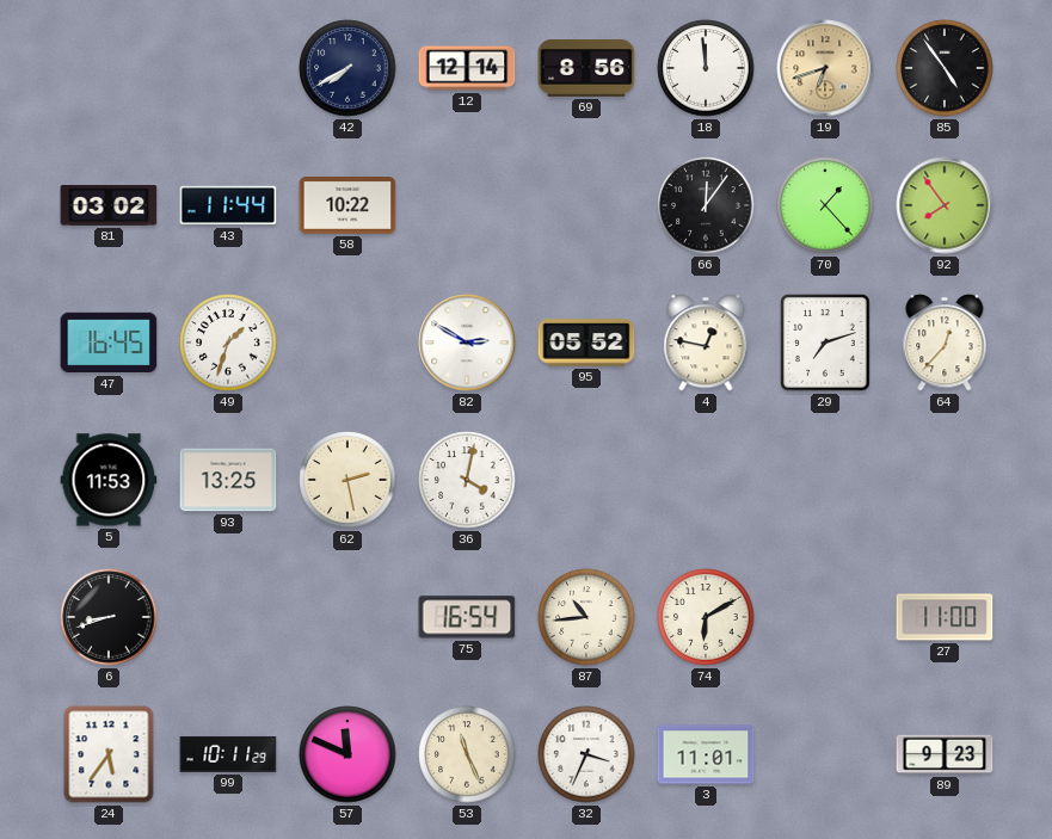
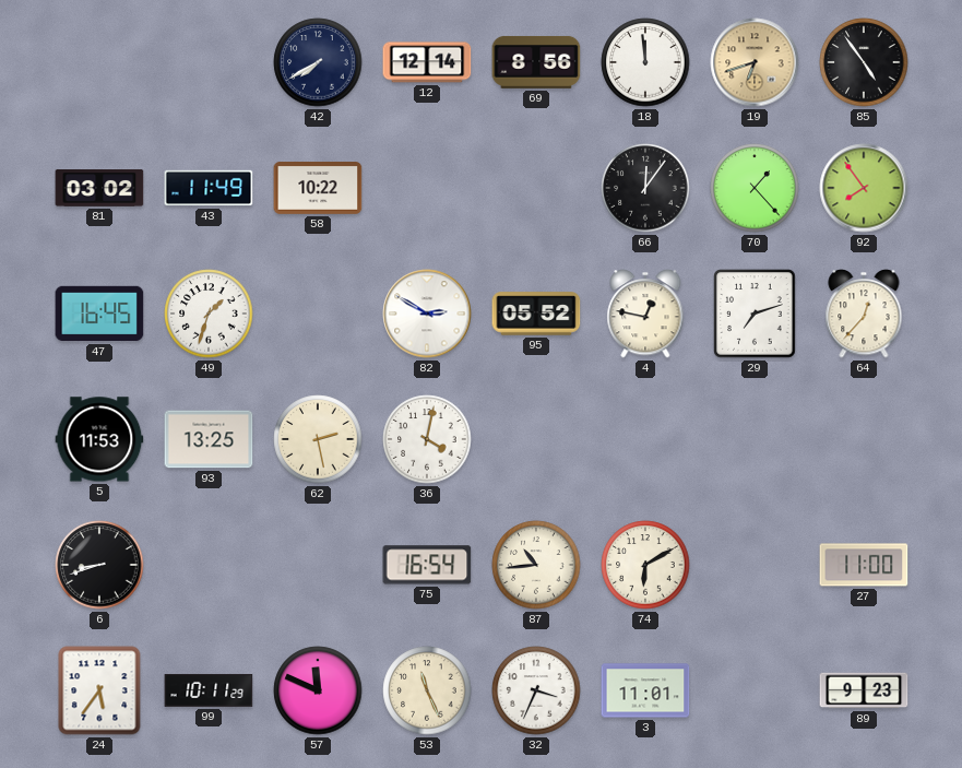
43: 11:44 -> 11:49
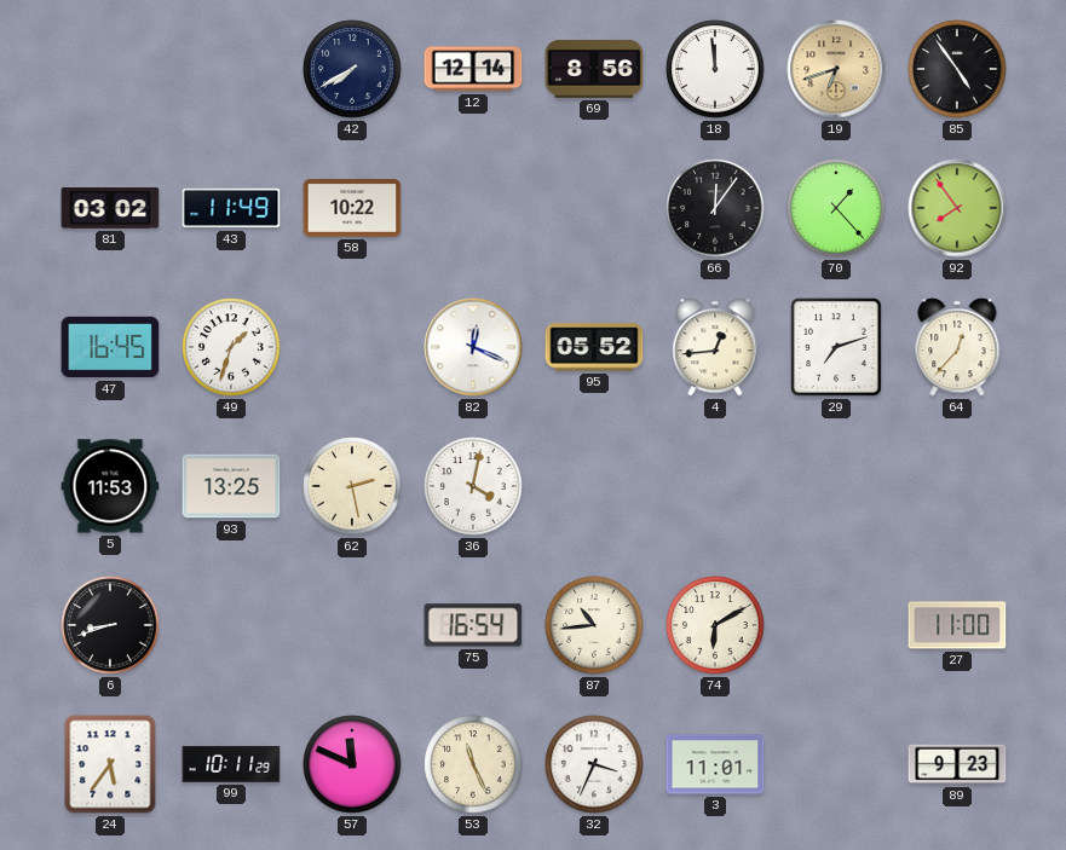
82: 2:50 -> 12:19
4: 12:47 -> 12:44
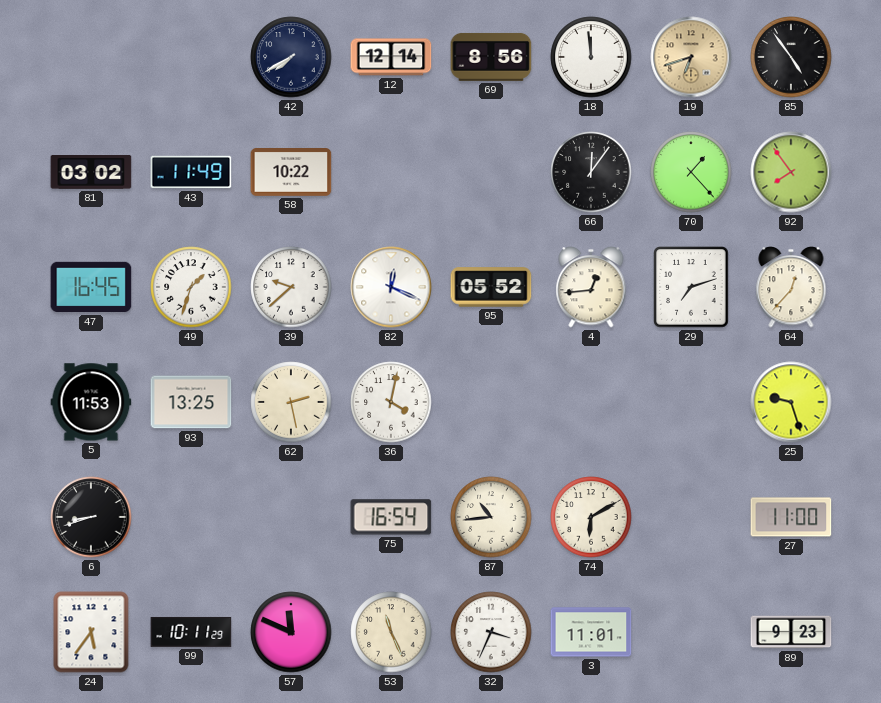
39: none -> 9:38
25: none -> 9:27
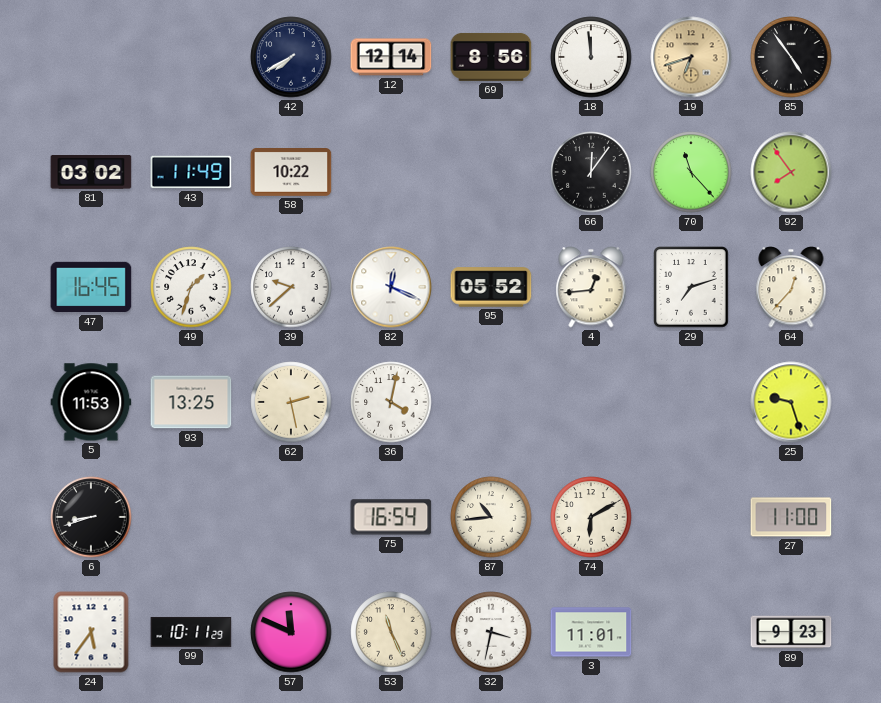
70: 1:23 -> 11:23
32: 3:34 -> 3:32
